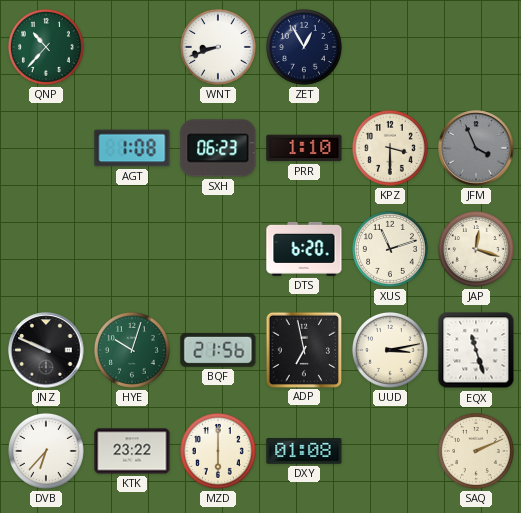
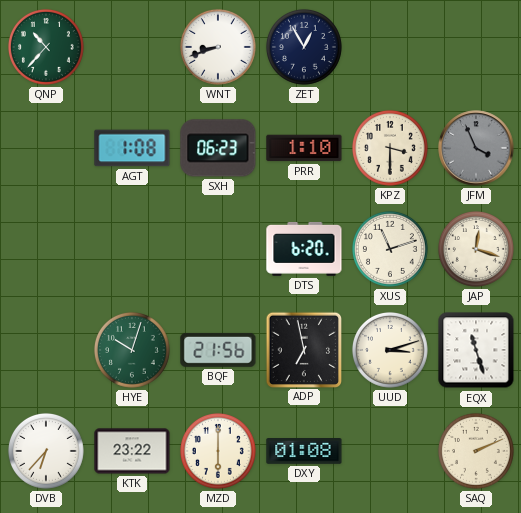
JNZ: 9:49 -> none
UUD: 3:13 -> 3:12
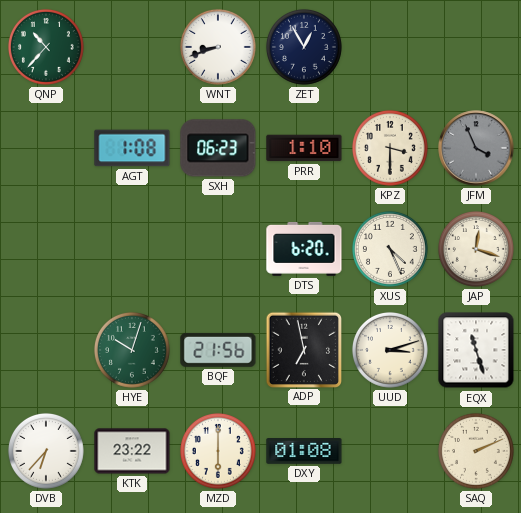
XUS: 11:12 -> 4:26
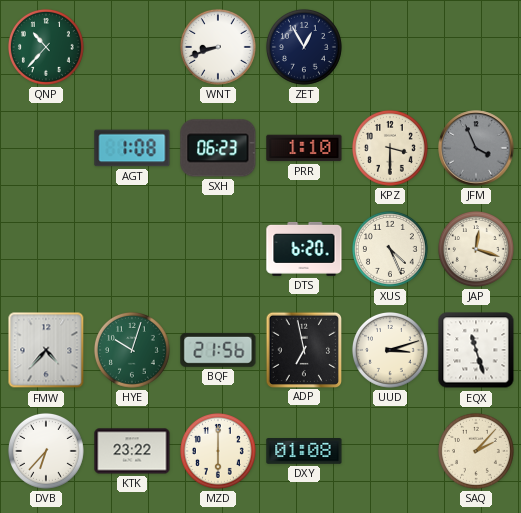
FMW: none -> 4:37
SAQ: 2:11 -> 2:07
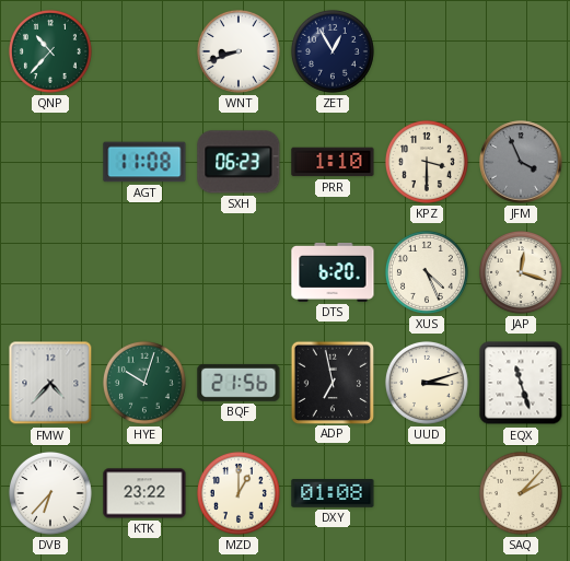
AGT: 1:08 -> 11:08
MZD: 6:00 -> 1:00
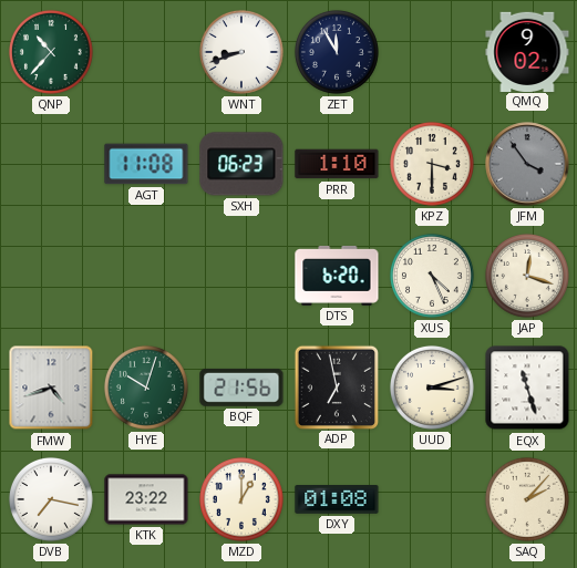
ZET: 12:55 -> 11:55
QMQ: none -> 9:02
JFM: 3:56 -> 3:54
FMW: 4:37 -> 4:42
DVB: 6:37 -> 7:17
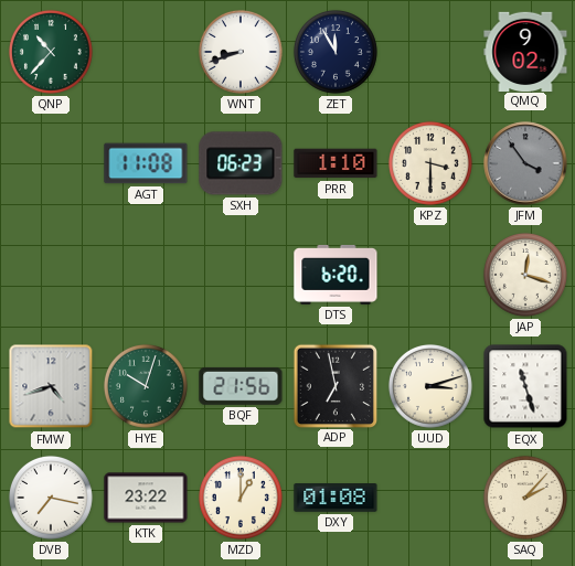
XUS: 4:26 -> none
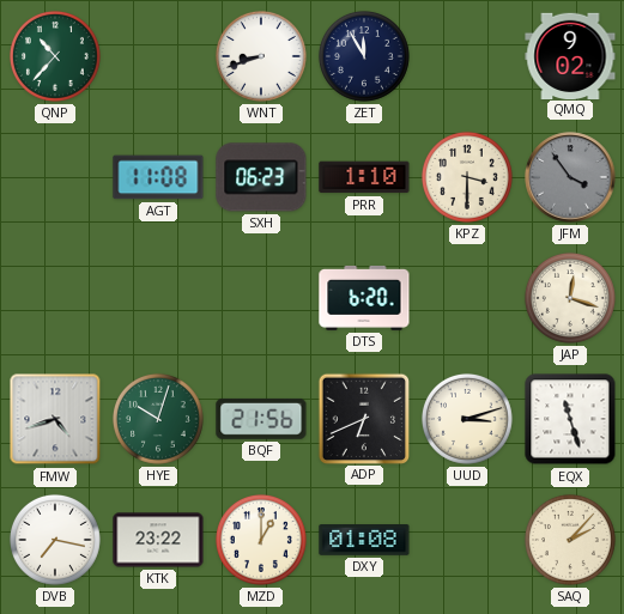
ADP: 6:58 -> 6:41
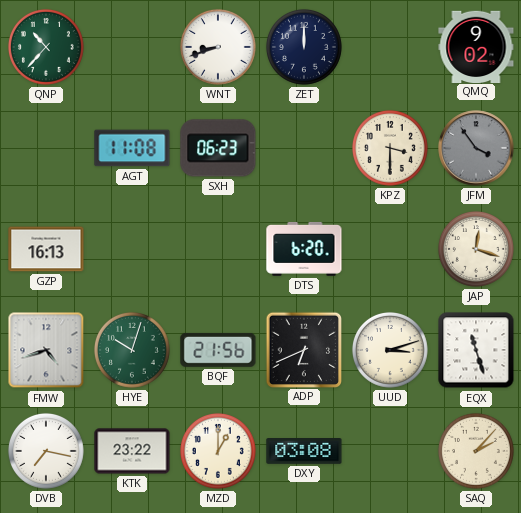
ZET: 11:55 -> 12:00
PRR: 1:10 -> none
GZP: none -> 16:13
DXY: 01:08 -> 03:08
